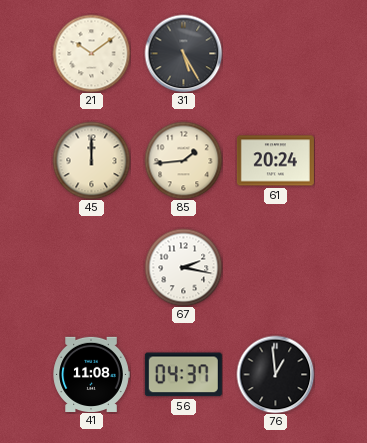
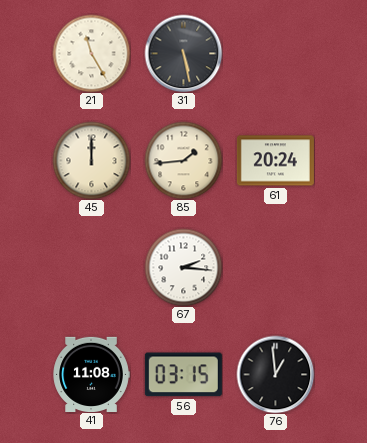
21: 10:09 -> 11:25
31: 5:25 -> 5:28
67: 2:17 -> 2:16
56: 04:37 -> 03:15
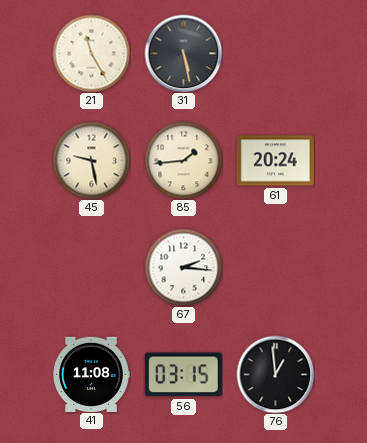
45: 12:00 -> 9:28
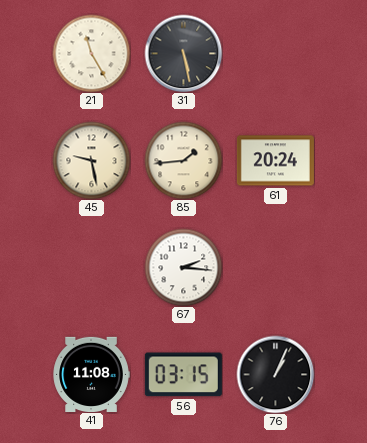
76: 12:59 -> 1:04
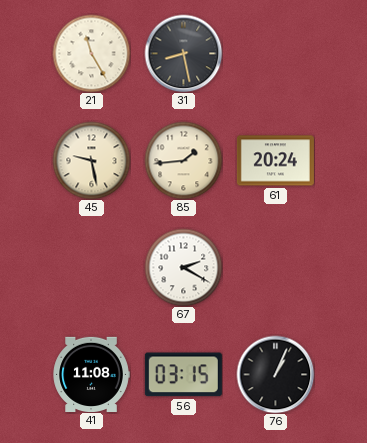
31: 5:28 -> 8:28
67: 2:16 -> 2:20
